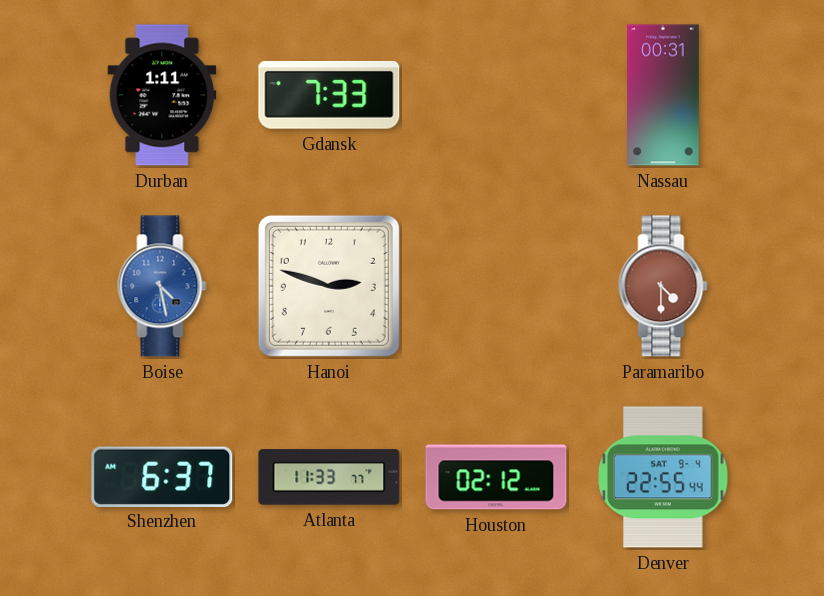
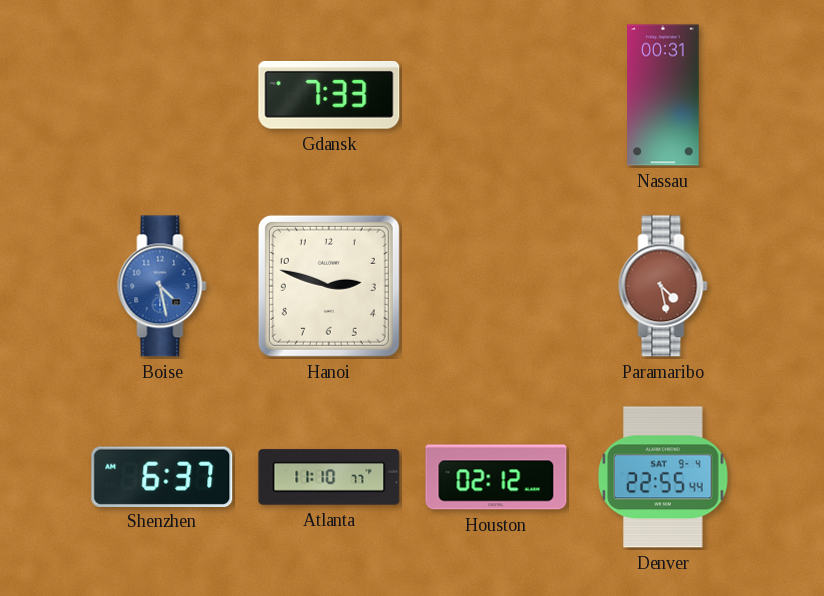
Durban: 1:11 -> none
Paramaribo: 4:30 -> 4:28
Atlanta: 11:33 -> 11:10
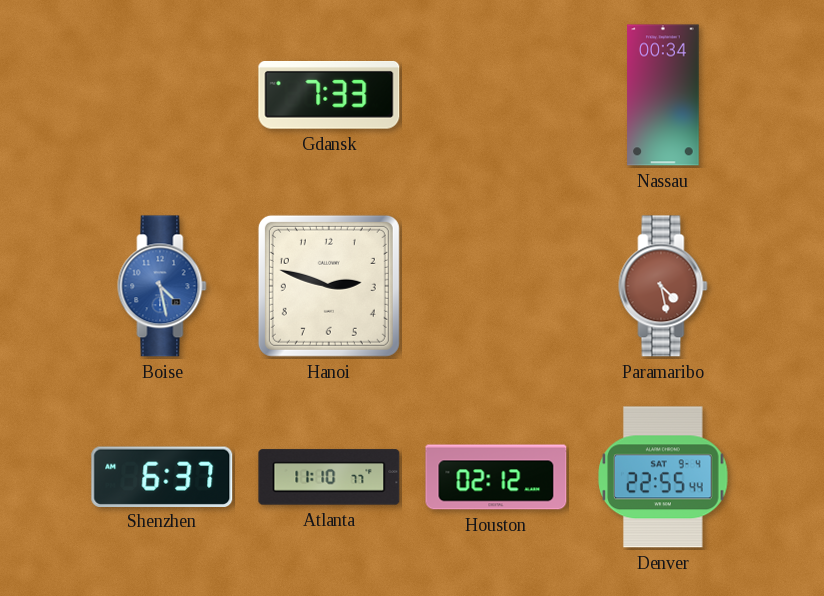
Nassau: 00:31 -> 00:34
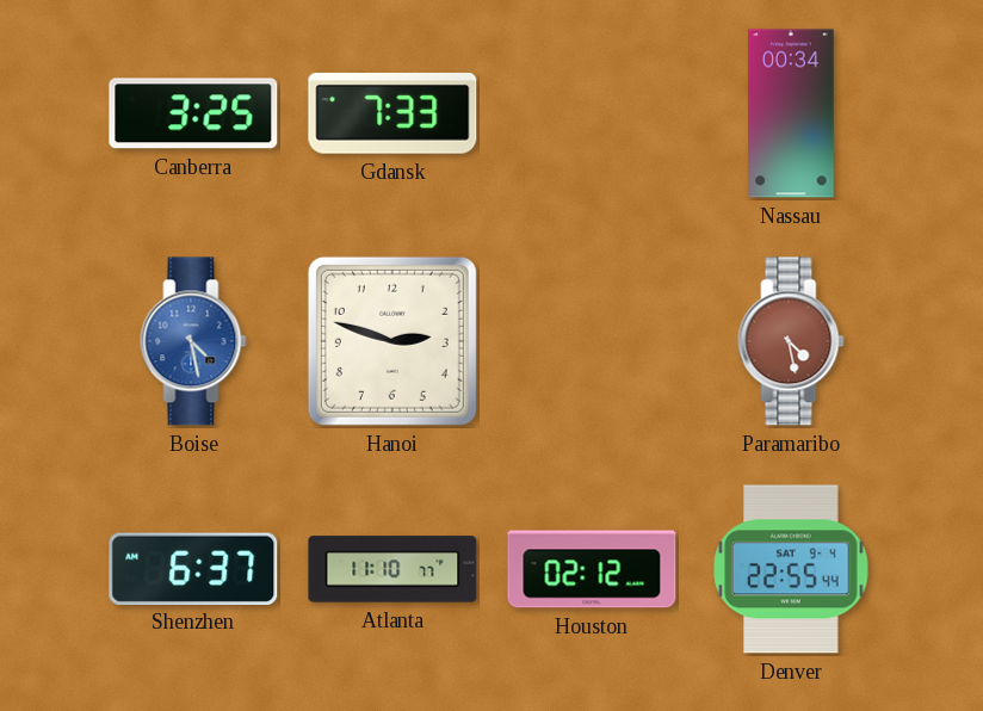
Canberra: none -> 3:25
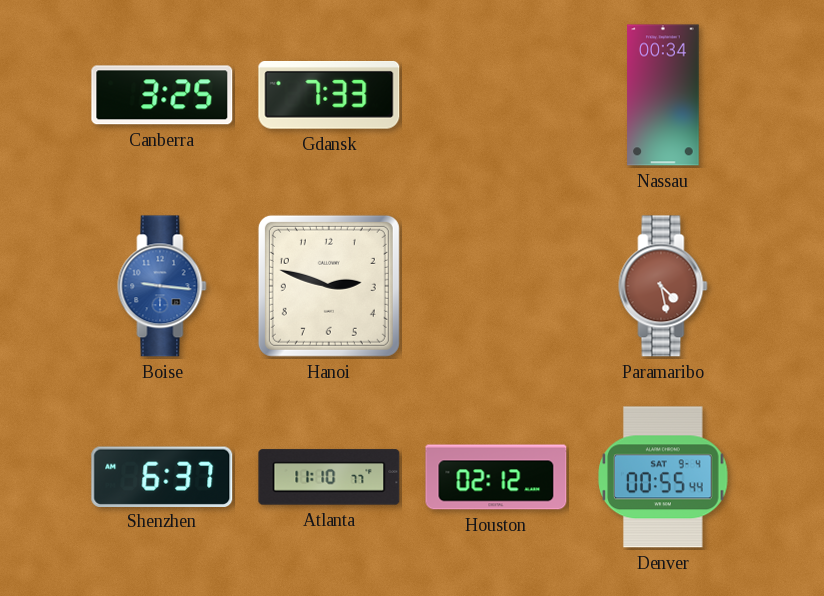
Boise: 4:28 -> 9:16
Denver: 22:55 -> 00:55
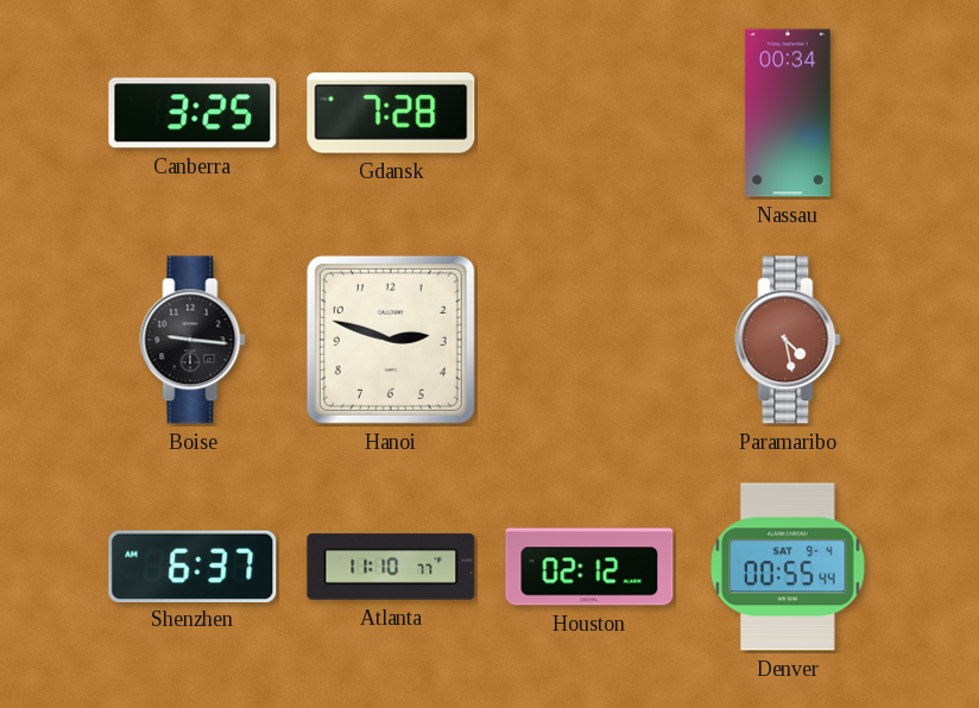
Gdansk: 7:33 -> 7:28
Boise dial: blue -> black
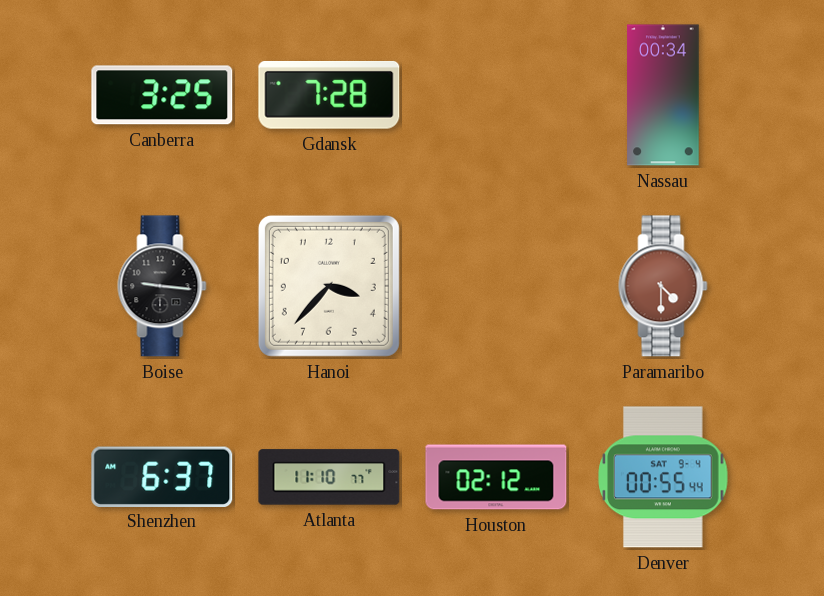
Hanoi: 2:48 -> 3:37
Paramaribo: 4:28 -> 4:30
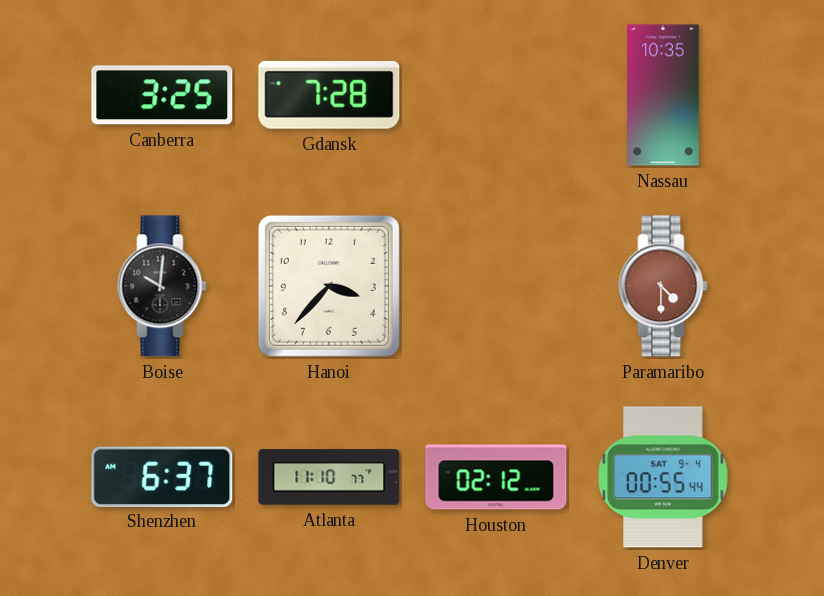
Nassau: 00:34 -> 10:35
Boise: 9:16 -> 10:01
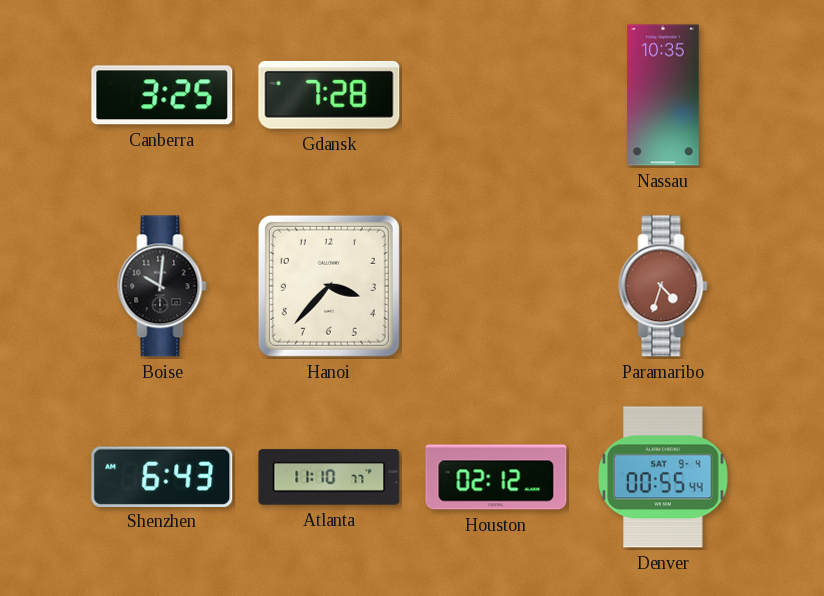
Paramaribo: 4:30 -> 4:33
Shenzhen: 6:37 -> 6:43
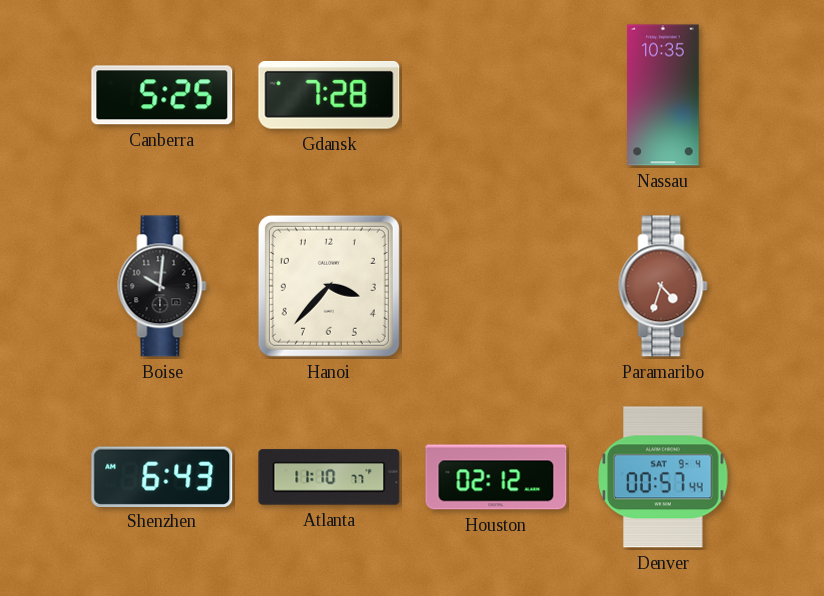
Canberra: 3:25 -> 5:25
Denver: 00:55 -> 00:57
